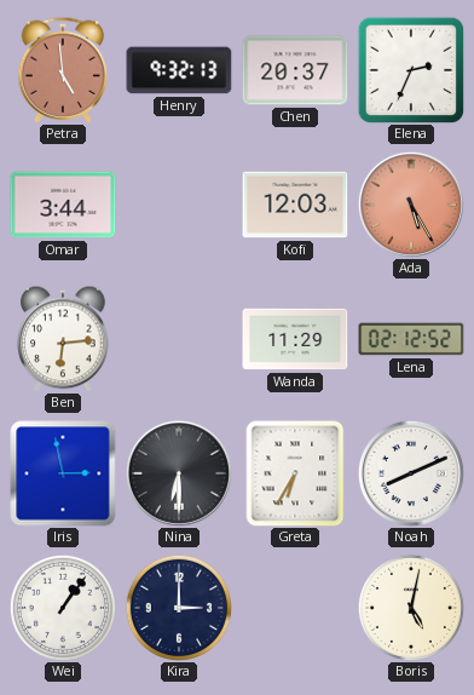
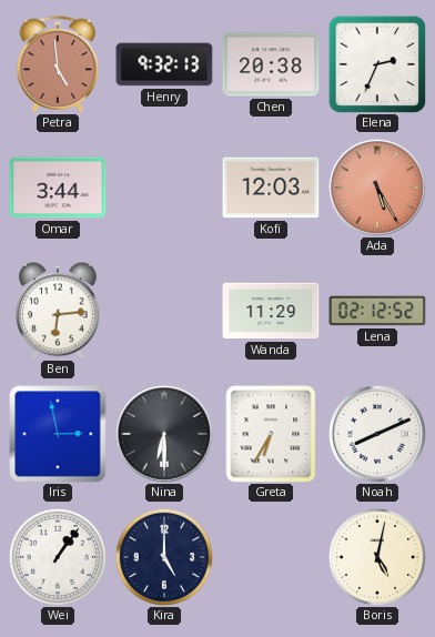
Chen: 20:37 -> 20:38
Kira: 3:00 -> 5:00
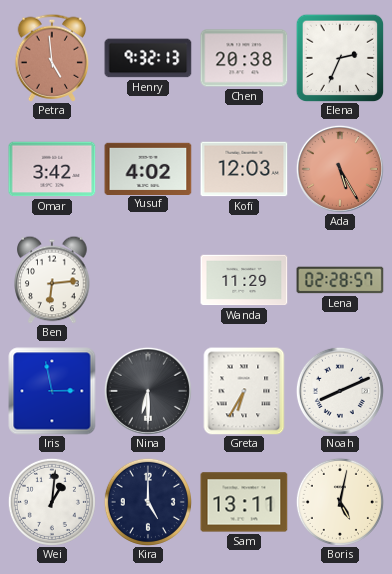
Omar: 3:44 -> 3:42
Yusuf: none -> 4:02
Lena: 02:12 -> 02:28
Wei: 1:06 -> 1:01
Sam: none -> 13:11
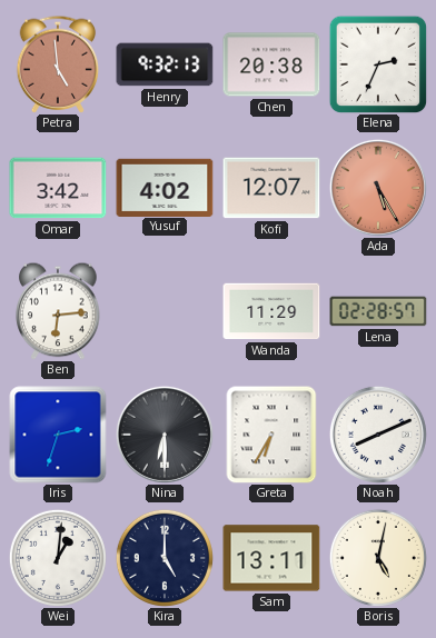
Kofi: 12:03 -> 12:07
Iris: 2:58 -> 2:33
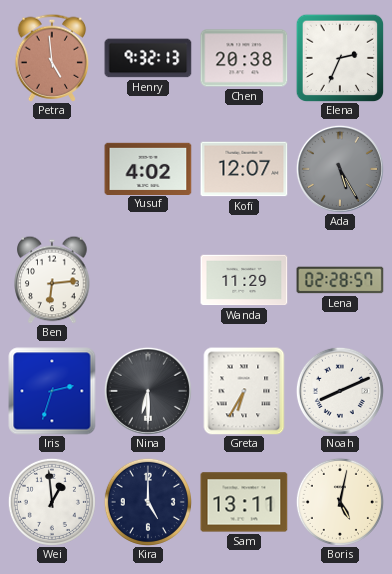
Omar: 3:42 -> none
Ada dial: salmon -> grey
Wei: 1:01 -> 12:59
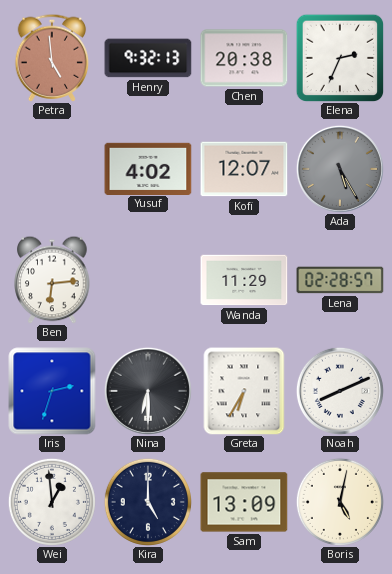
Sam: 13:11 -> 13:09
